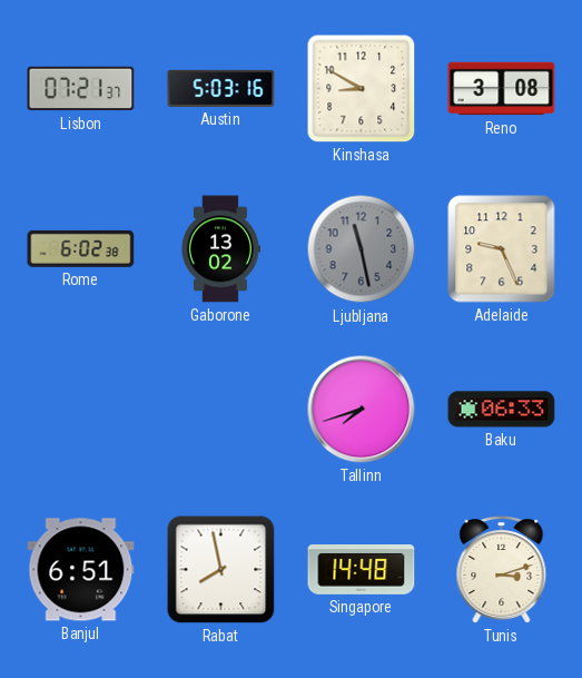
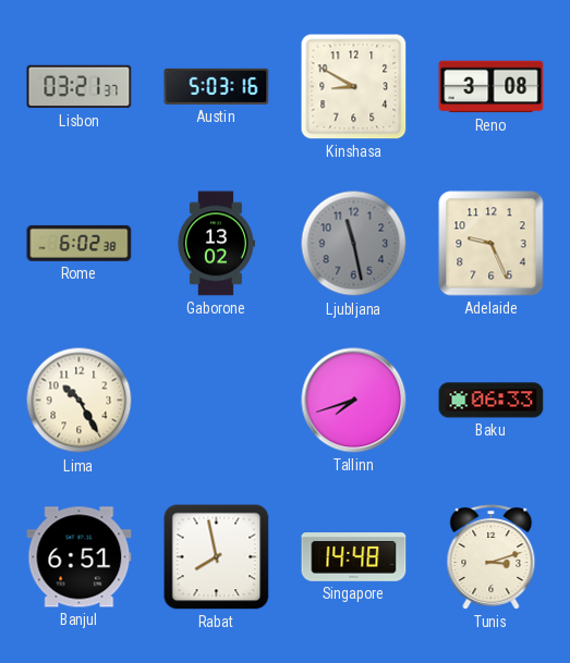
Lisbon: 07:21 -> 03:21
Lima: none -> 10:25
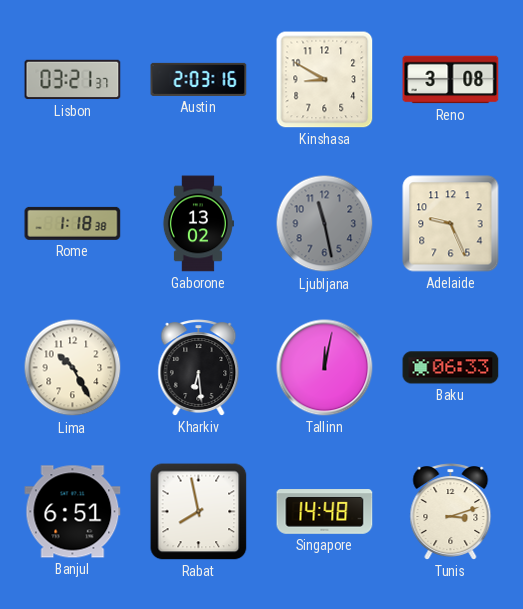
Austin: 5:03 -> 2:03
Rome: 6:02 -> 1:18
Kharkiv: none -> 6:29
Tallinn: 7:42 -> 12:02
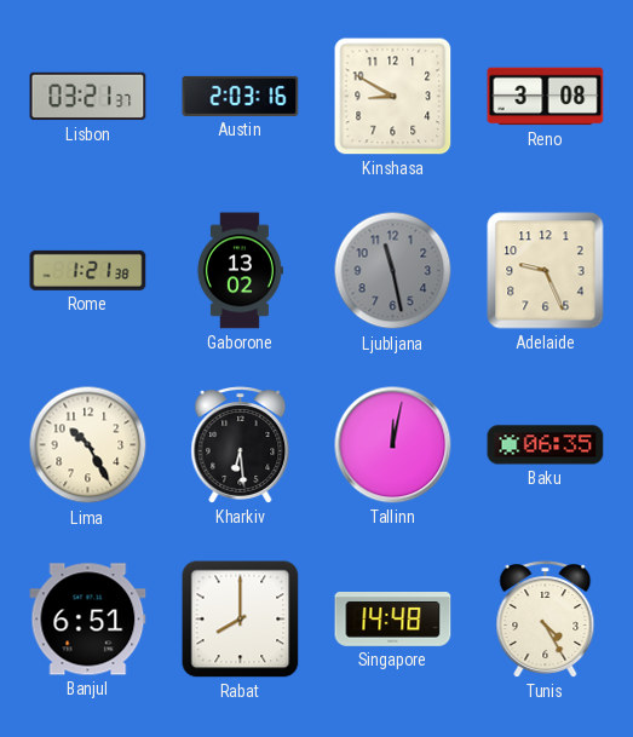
Rome: 1:18 -> 1:21
Baku: 06:33 -> 06:35
Rabat: 7:58 -> 8:00
Tunis: 3:12 -> 4:25
